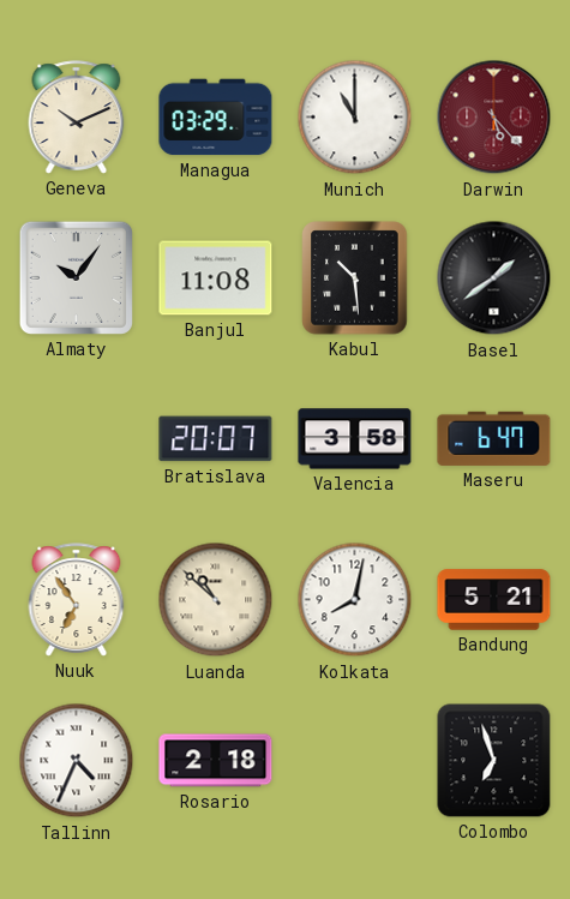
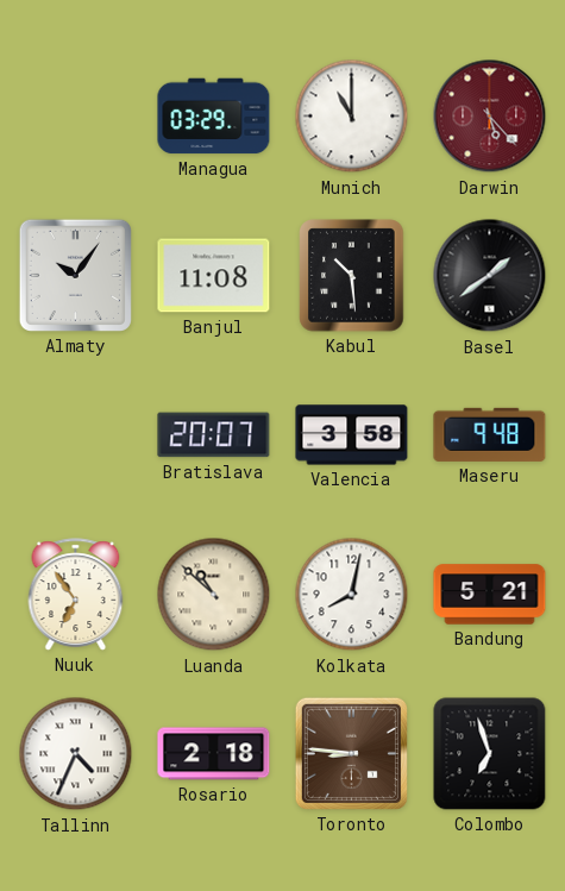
Geneva: 10:11 -> none
Maseru: 6:47 -> 9:48
Toronto: none -> 8:46
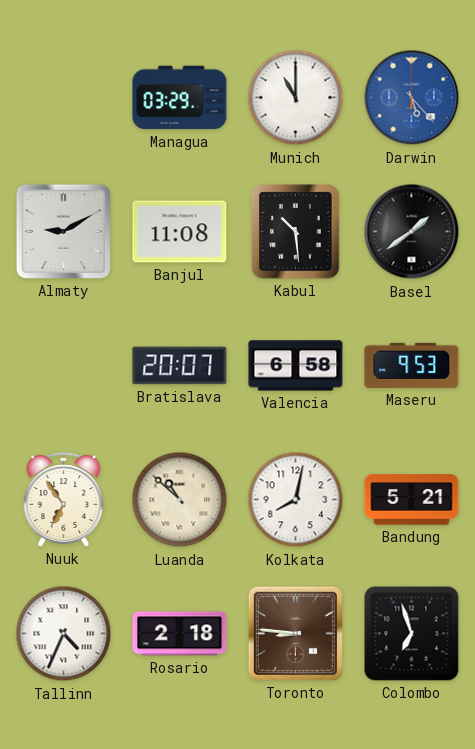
Darwin dial: burgundy -> blue
Almaty: 10:06 -> 9:10
Valencia: 3:58 -> 6:58
Maseru: 9:48 -> 9:53
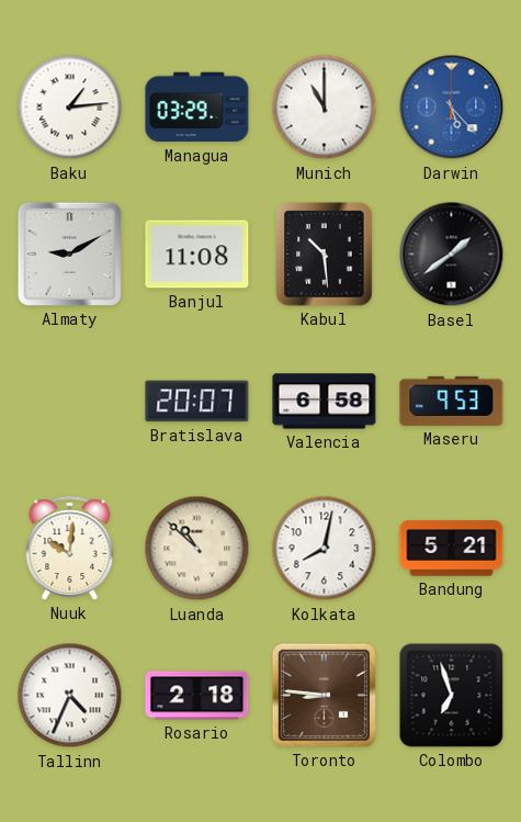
Baku: none -> 1:14
Nuuk: 6:54 -> 10:01
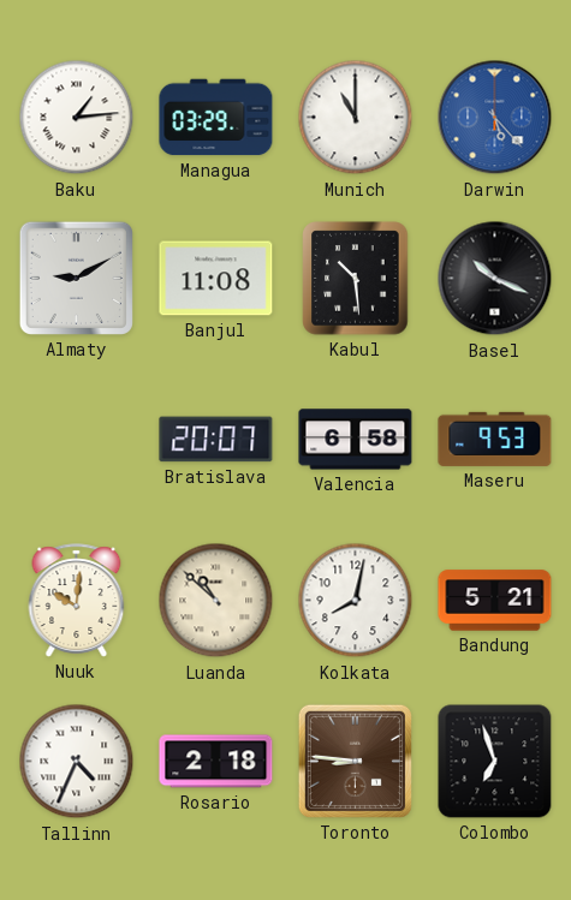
Basel: 1:39 -> 10:19
